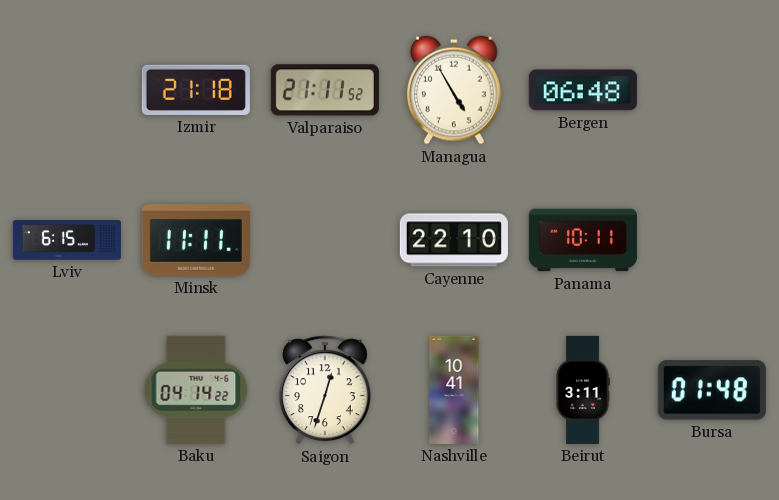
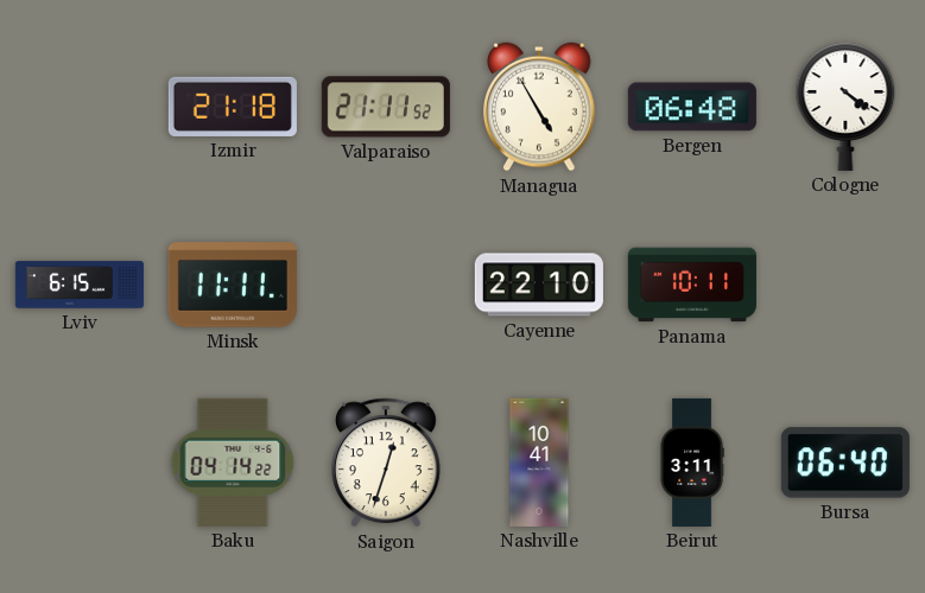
Cologne: none -> 4:21
Bursa: 01:48 -> 06:40
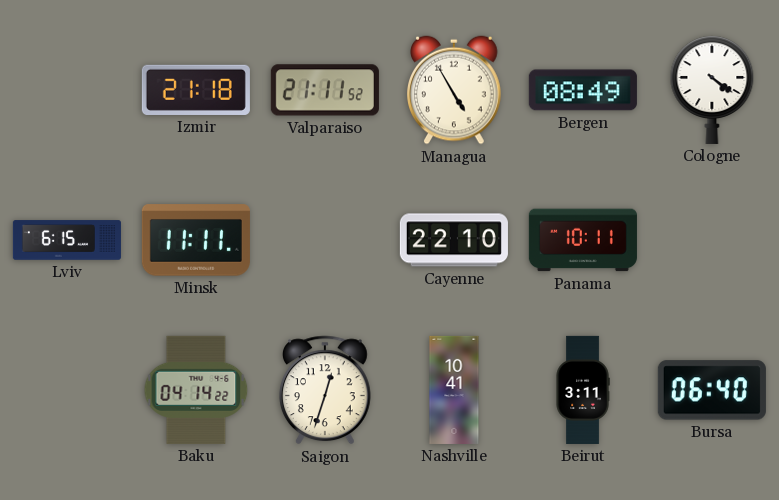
Bergen: 06:48 -> 08:49
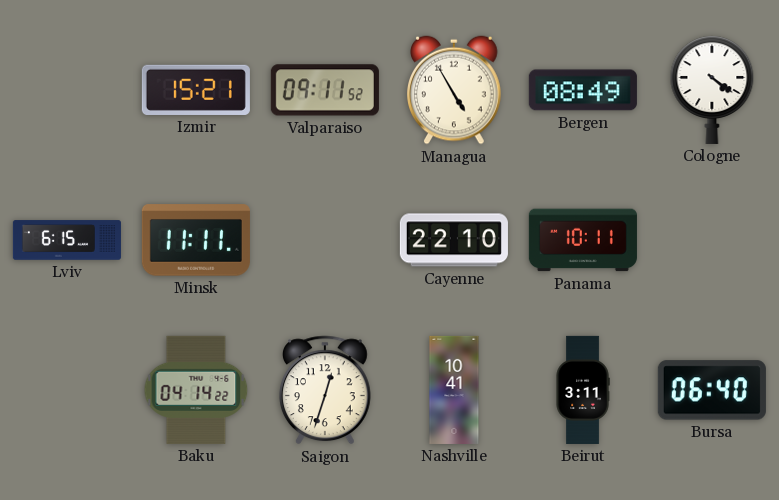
Izmir: 21:18 -> 15:21
Valparaiso: 21:11 -> 09:11
